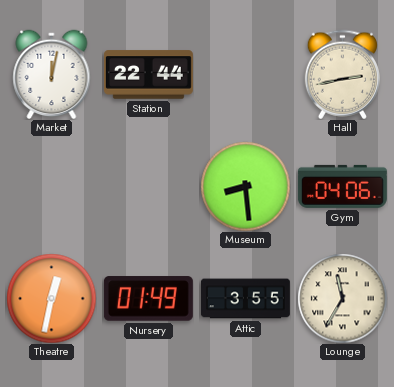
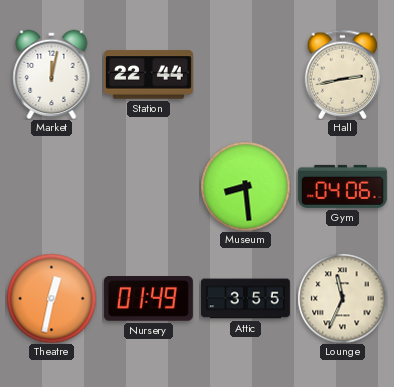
Lounge: 11:35 -> 11:34
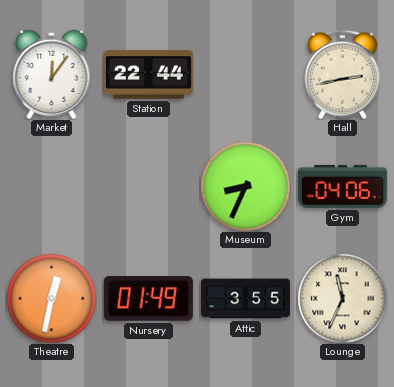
Market: 12:02 -> 12:06
Museum: 8:29 -> 8:34
